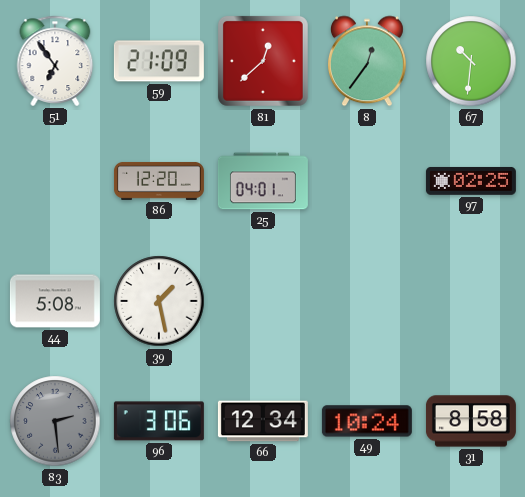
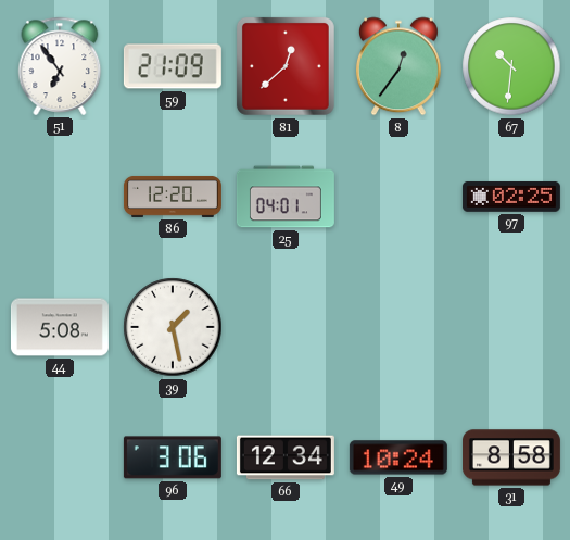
83: 2:29 -> none
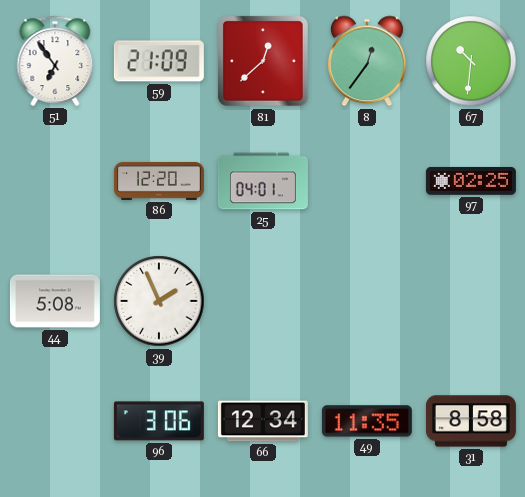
39: 1:28 -> 1:56
49: 10:24 -> 11:35
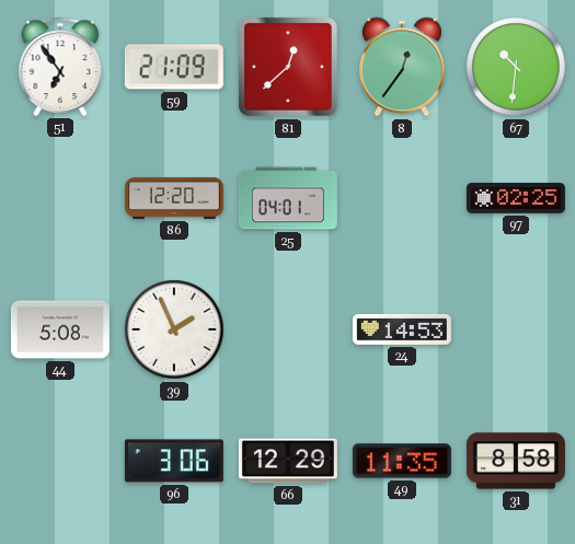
24: none -> 14:53
66: 12:34 -> 12:29
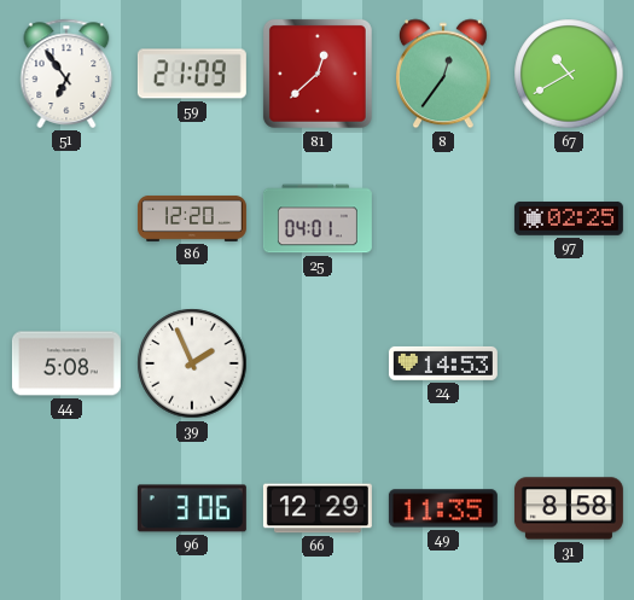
67: 10:31 -> 10:40
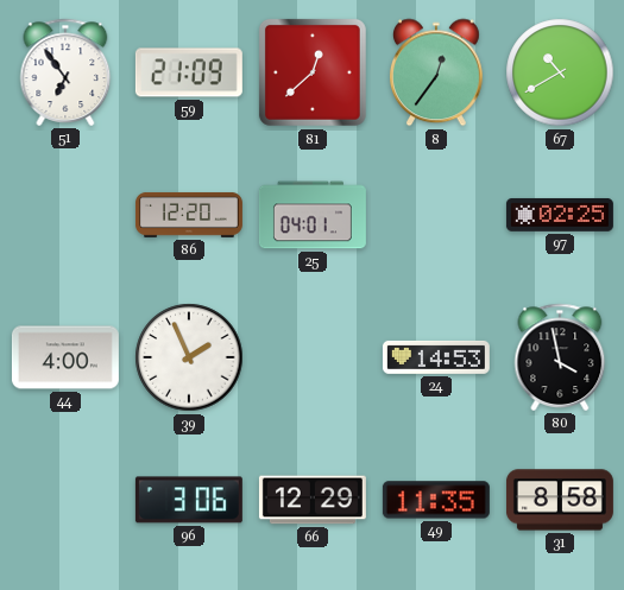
44: 5:08 -> 4:00
80: none -> 3:58
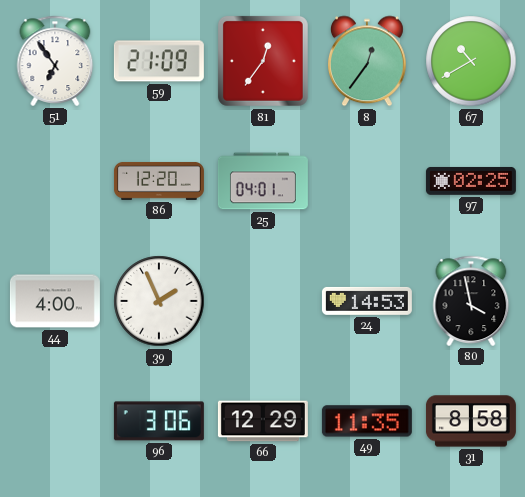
81: 12:38 -> 12:36
